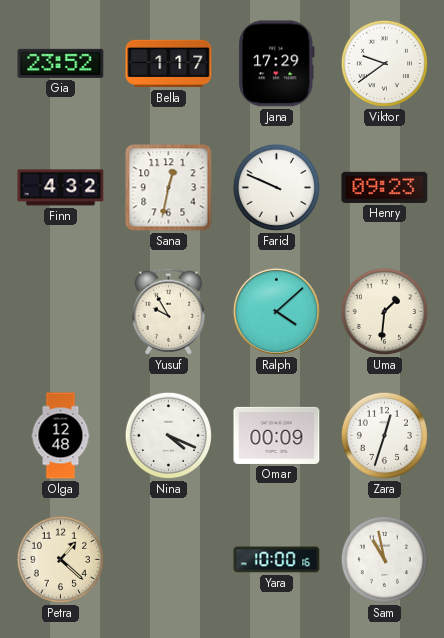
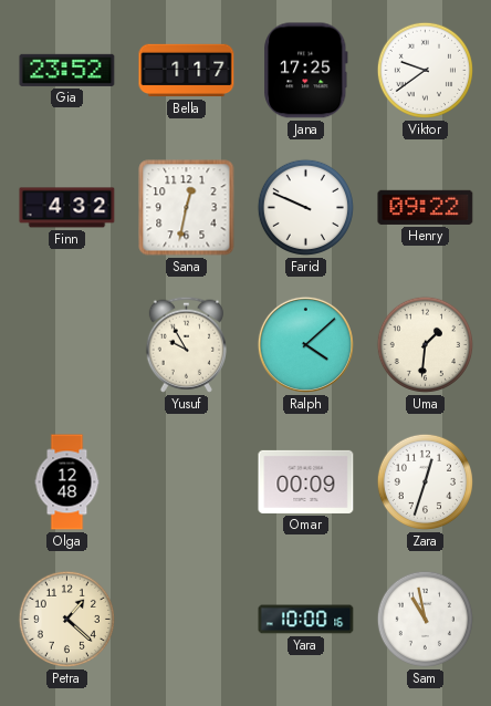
Jana: 17:29 -> 17:25
Henry: 09:23 -> 09:22
Nina: 4:19 -> none
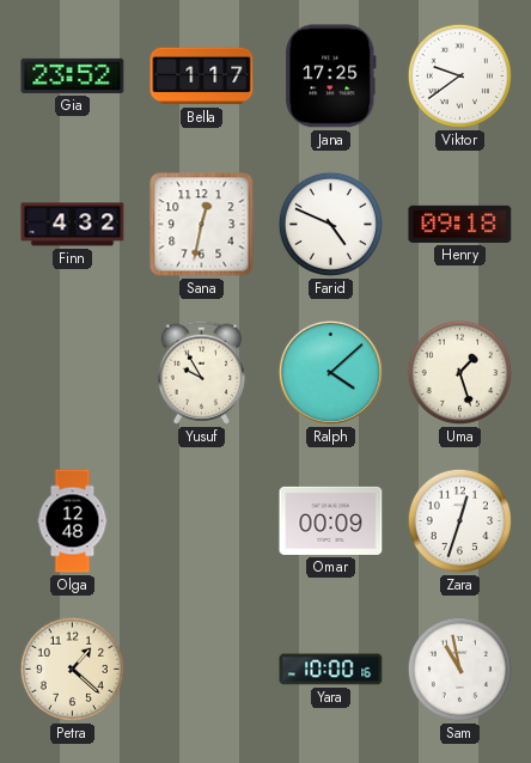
Farid: 9:49 -> 4:49
Henry: 09:22 -> 09:18
Uma: 1:31 -> 1:27
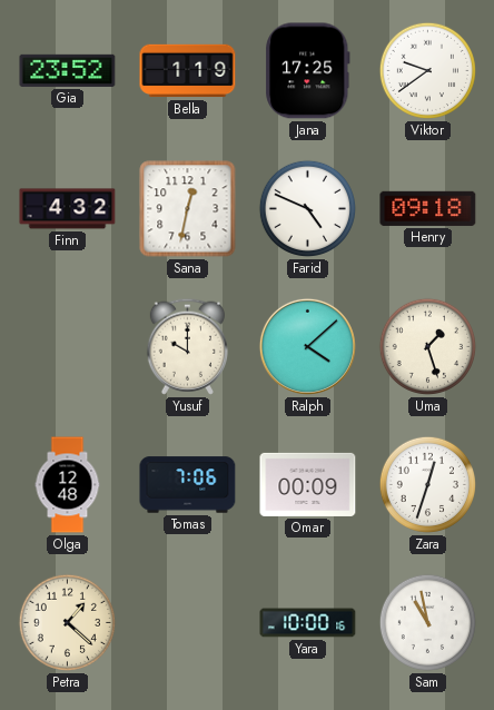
Bella: 1:17 -> 1:19
Yusuf: 9:55 -> 10:00
Tomas: none -> 7:06
